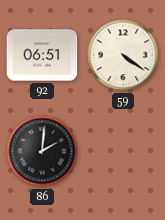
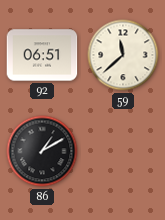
59: 4:21 -> 11:38
86: 2:01 -> 1:10
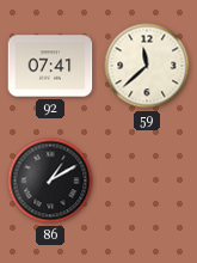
92: 06:51 -> 07:41
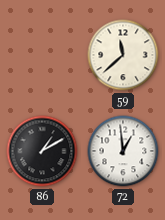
92: 07:41 -> none
72: none -> 12:59
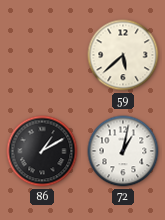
59: 11:38 -> 5:38
72: 12:59 -> 1:02
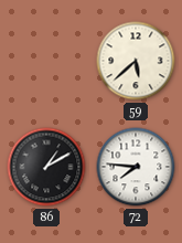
72: 1:02 -> 7:46
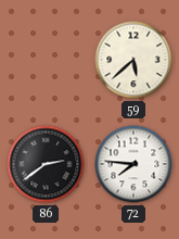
86: 1:10 -> 2:39
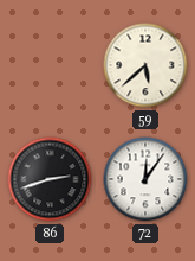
86: 2:39 -> 2:42
72: 7:46 -> 12:06
